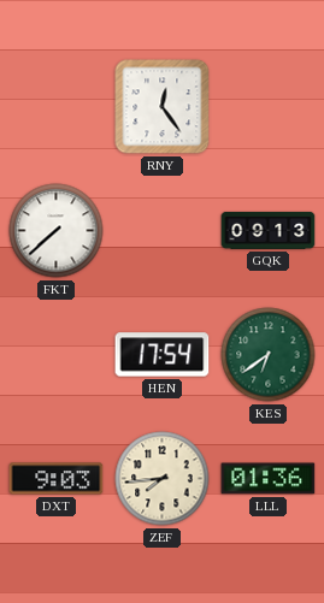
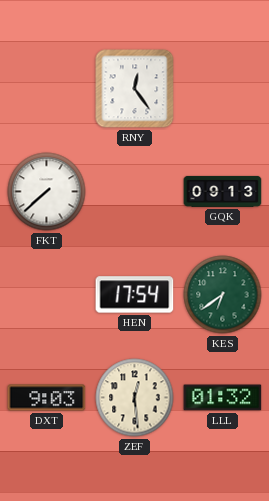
ZEF: 7:44 -> 12:29
LLL: 01:36 -> 01:32
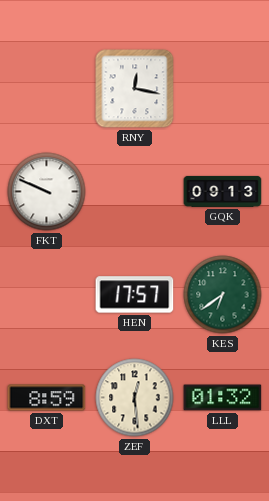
RNY: 12:24 -> 12:17
FKT: 7:38 -> 9:49
HEN: 17:54 -> 17:57
DXT: 9:03 -> 8:59
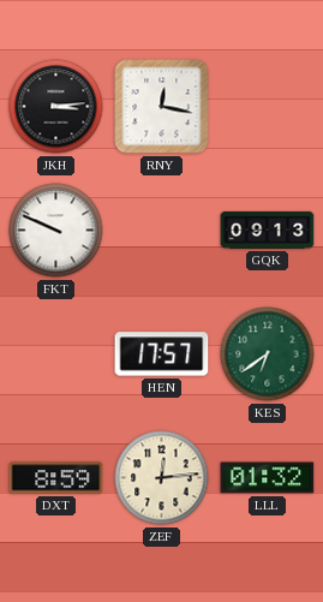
JKH: none -> 3:14
ZEF: 12:29 -> 12:14
